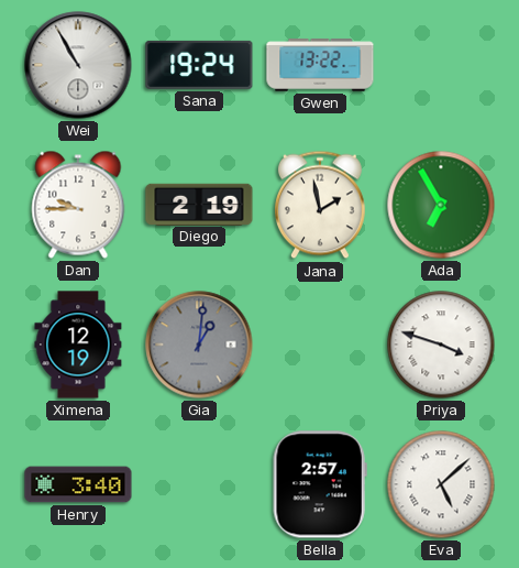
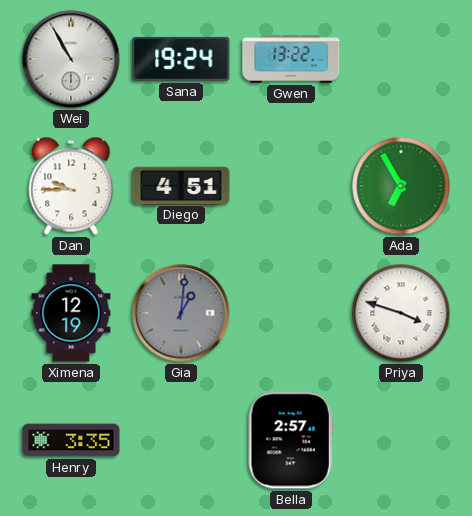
Diego: 2:19 -> 4:51
Jana: 1:58 -> none
Henry: 3:40 -> 3:35
Eva: 5:08 -> none
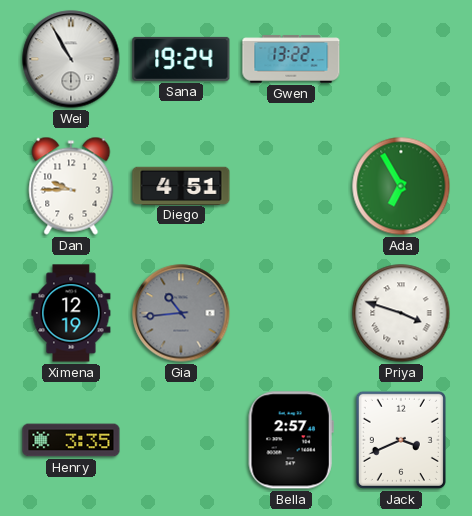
Gia: 1:01 -> 10:44
Jack: none -> 3:41
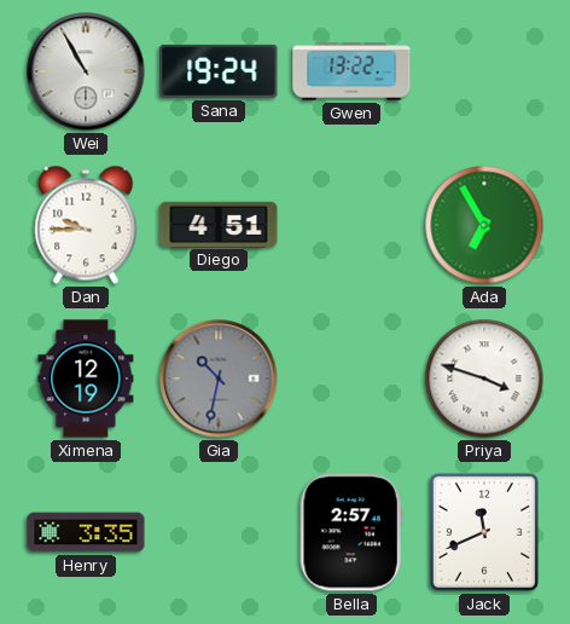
Gia: 10:44 -> 10:32
Jack: 3:41 -> 11:41
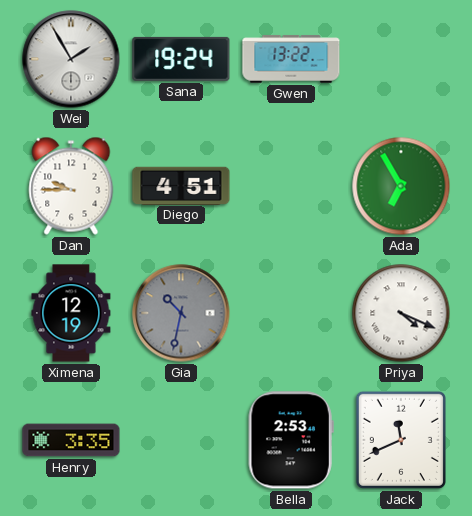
Wei: 10:55 -> 1:55
Priya: 3:48 -> 4:19
Bella: 2:57 -> 2:53
